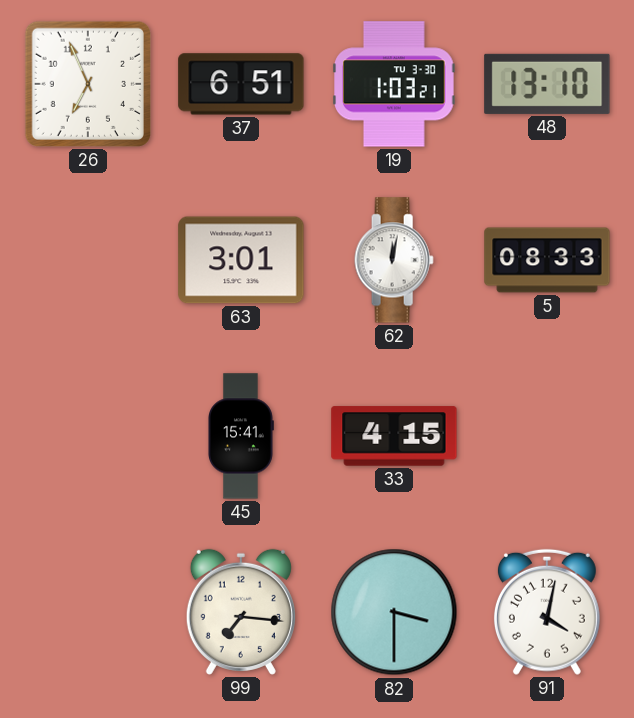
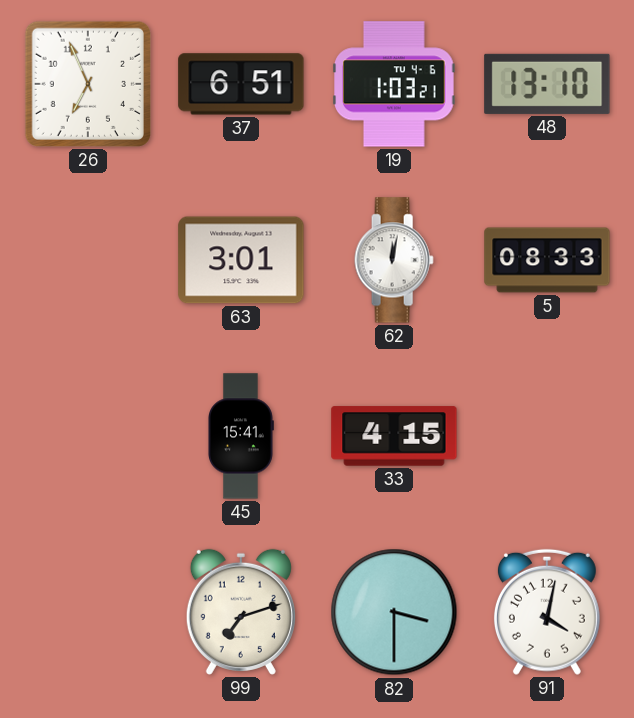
19 date: TU 3-30 -> TU 4-6
99: 7:16 -> 7:12
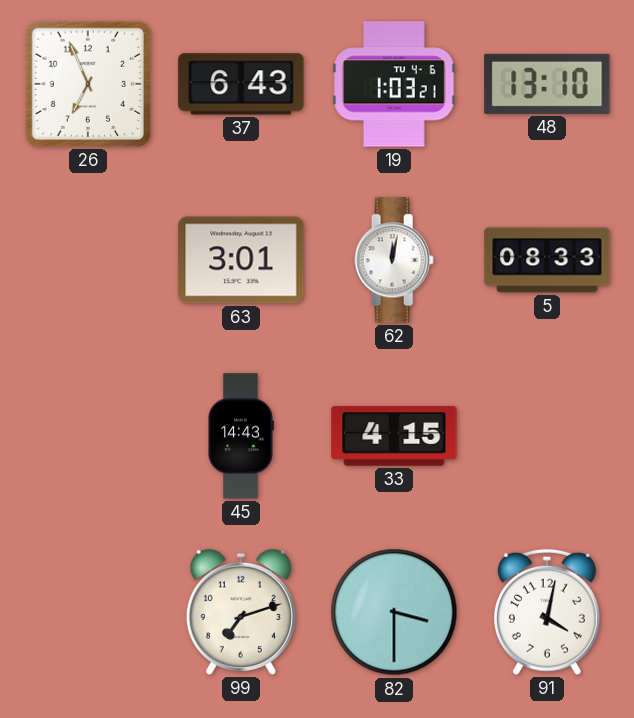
37: 6:51 -> 6:43
45: 15:41 -> 14:43
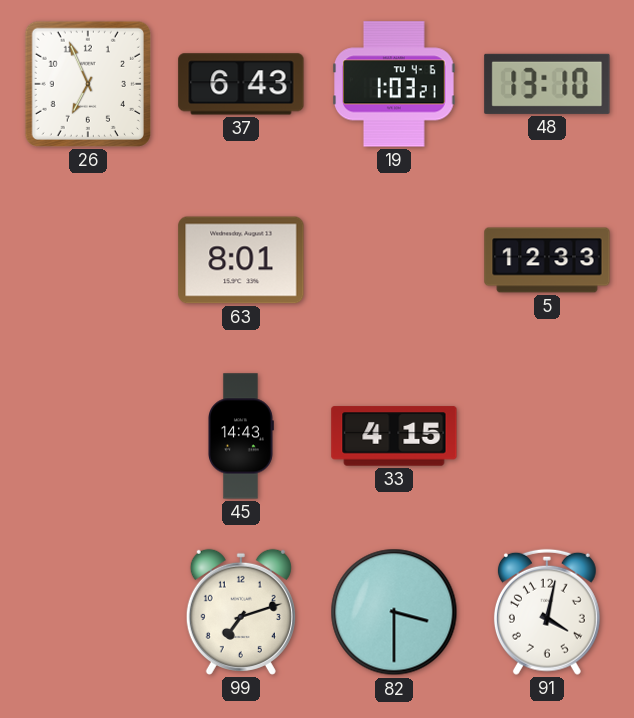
63: 3:01 -> 8:01
62: 12:02 -> none
5: 08:33 -> 12:33
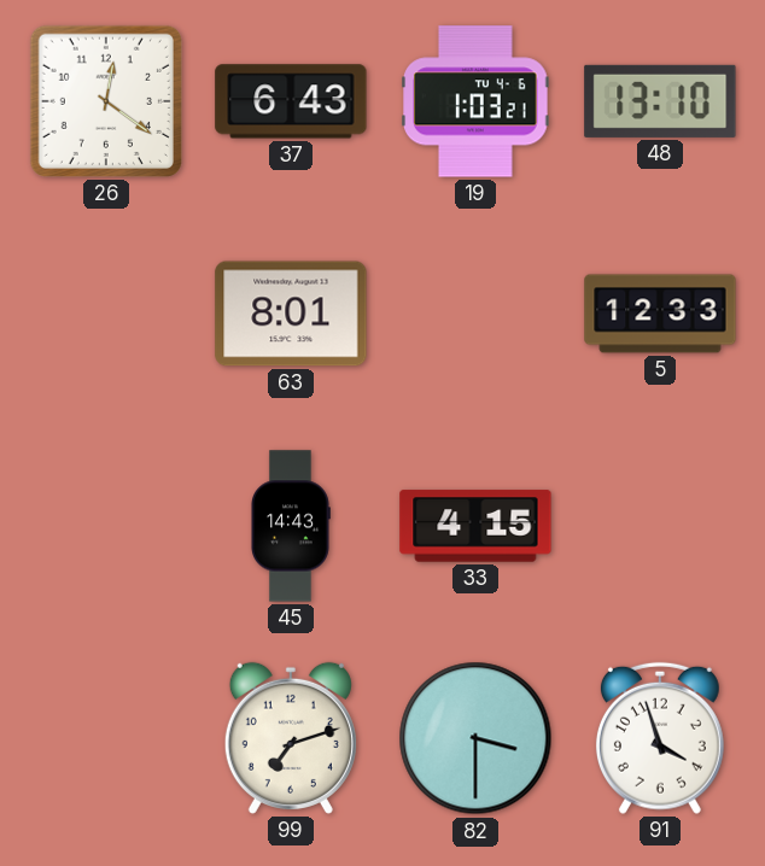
26: 6:56 -> 12:21
91: 4:02 -> 3:57
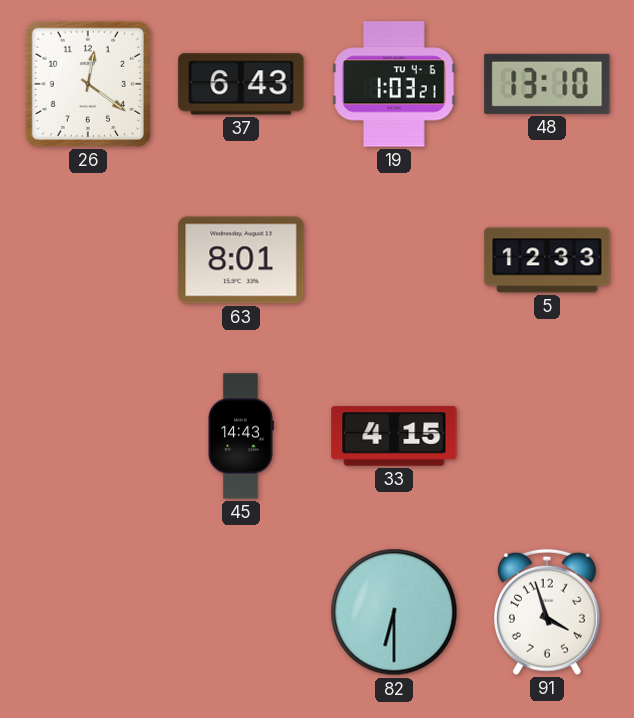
99: 7:12 -> none
82: 3:30 -> 6:30
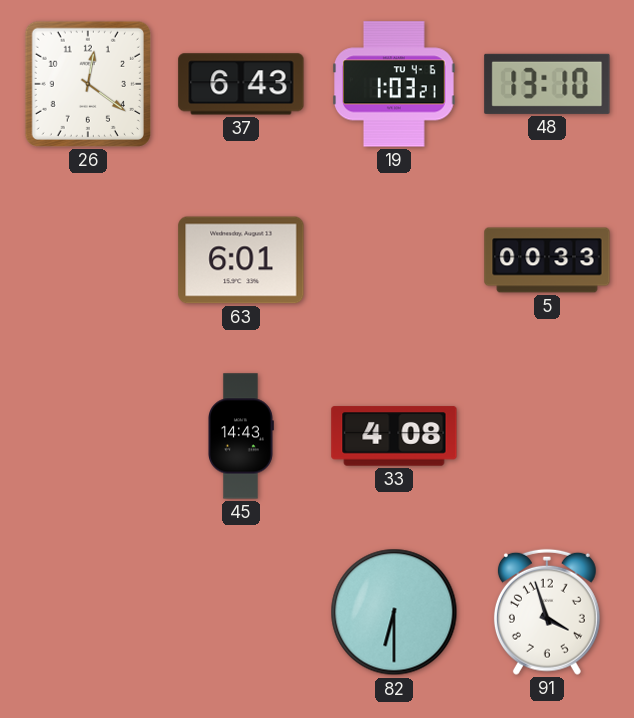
63: 8:01 -> 6:01
5: 12:33 -> 00:33
33: 4:15 -> 4:08
